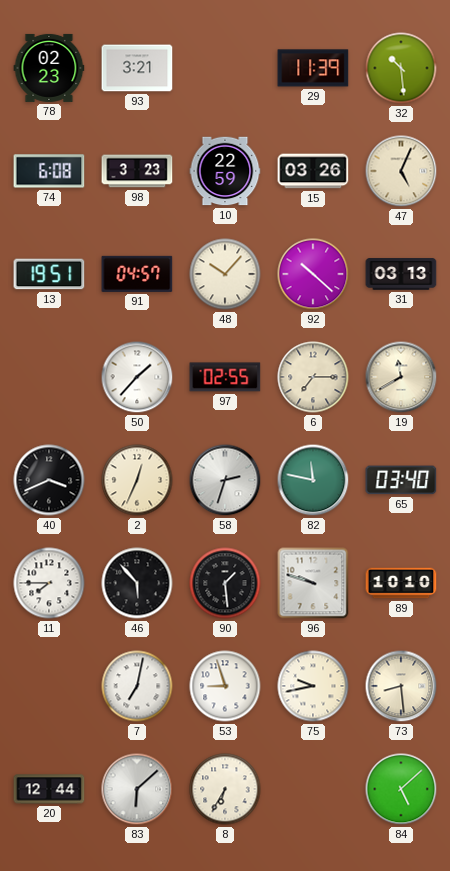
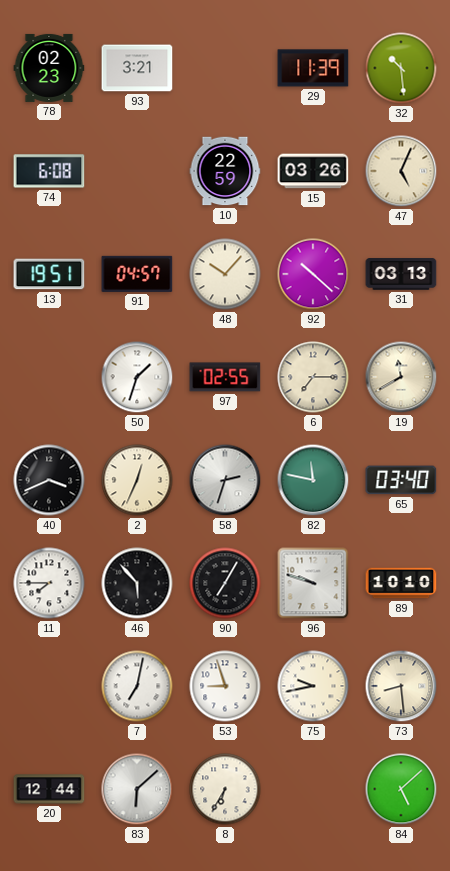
98: 3:23 -> none
50: 1:37 -> 1:33
90: 1:29 -> 7:05
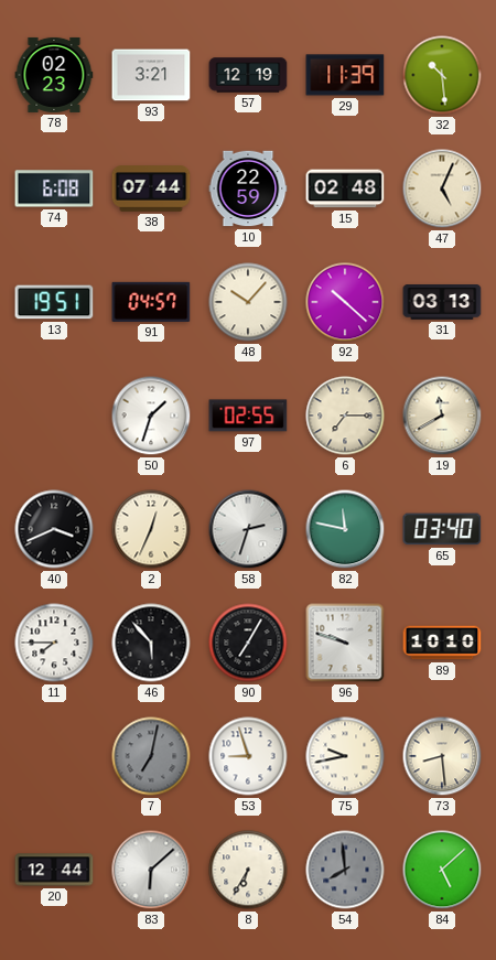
57: none -> 12:19
38: none -> 07:44
15: 03:26 -> 02:48
7 dial: white -> grey
54: none -> 7:59
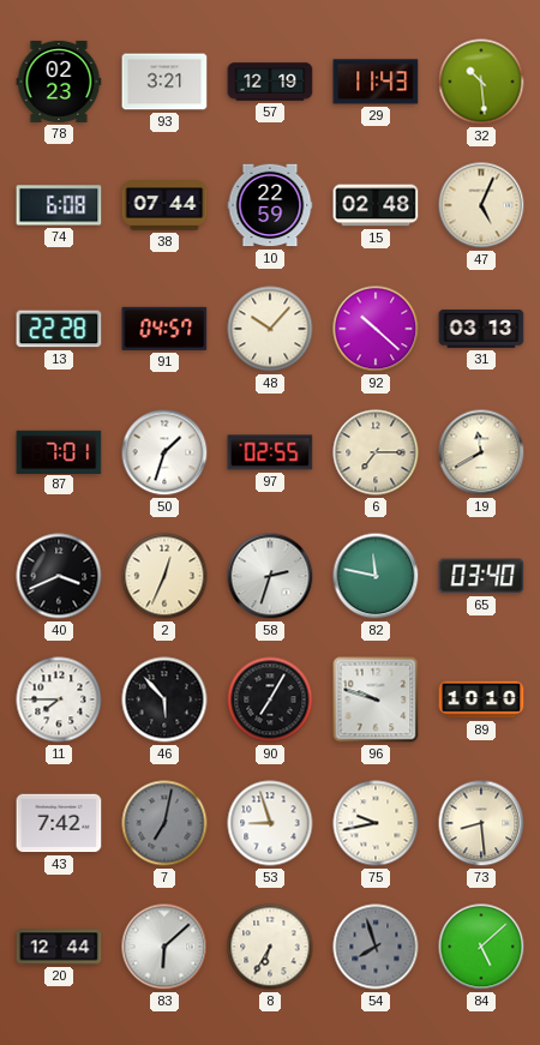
29: 11:39 -> 11:43
13: 19:51 -> 22:28
87: none -> 7:01
43: none -> 7:42
54: 7:59 -> 7:57
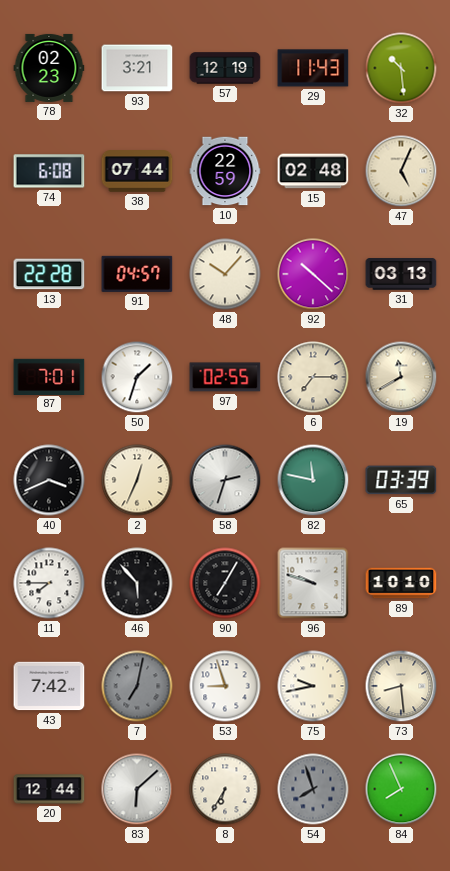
65: 03:40 -> 03:39
84: 5:08 -> 7:56
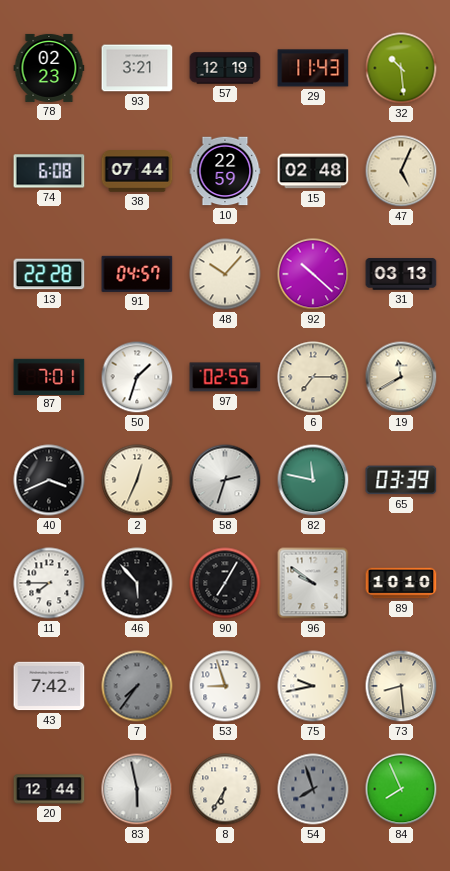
96: 9:48 -> 9:51
7: 7:02 -> 7:36
83: 6:08 -> 5:58
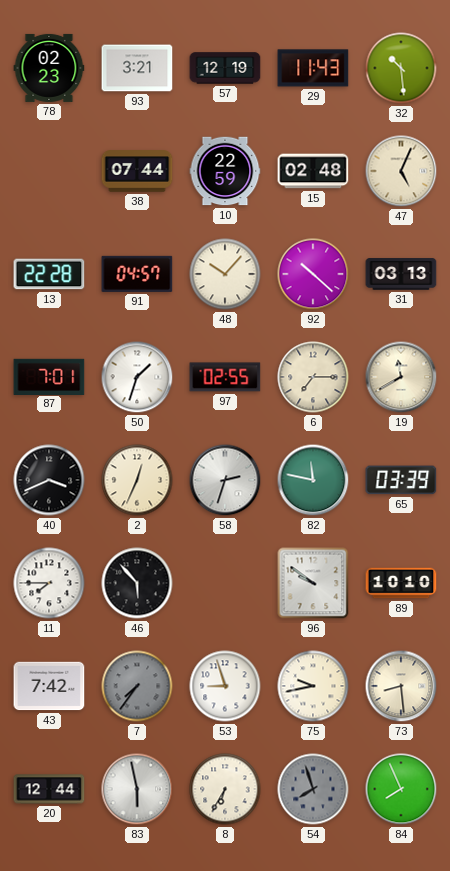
74: 6:08 -> none
90: 7:05 -> none
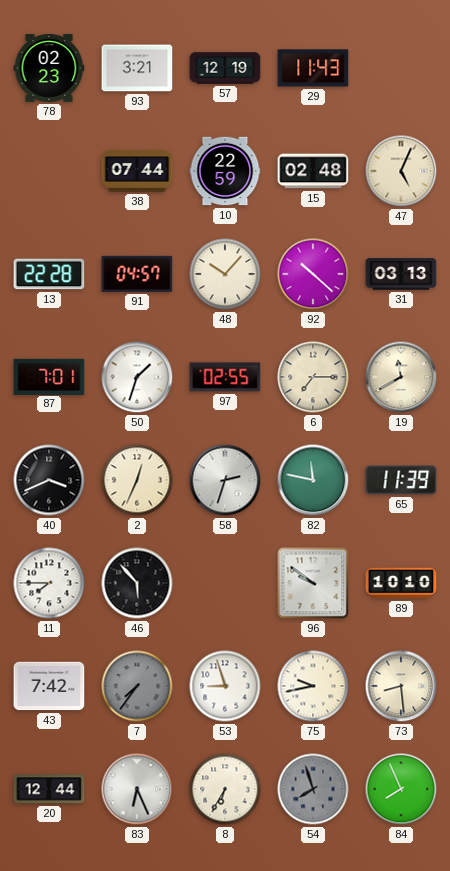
32: 10:29 -> none
65: 03:39 -> 11:39
83: 5:58 -> 6:26
